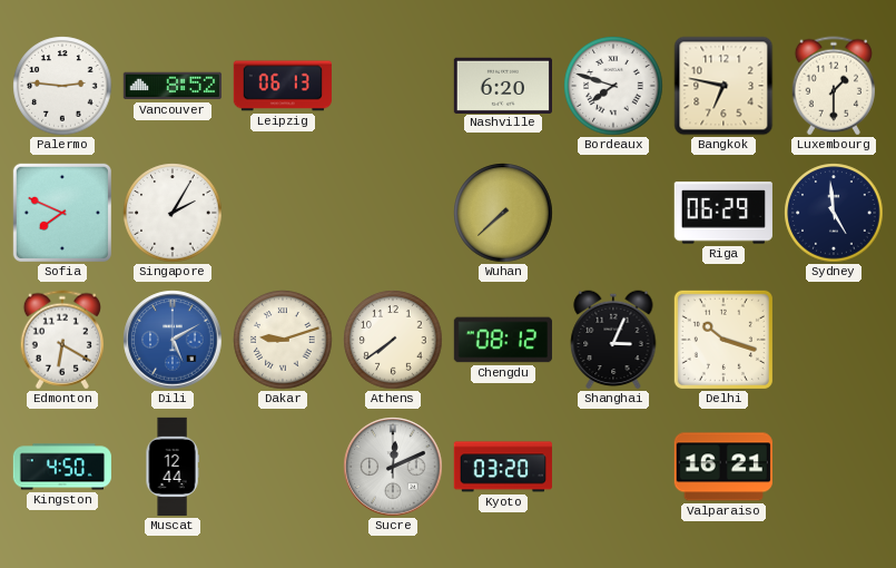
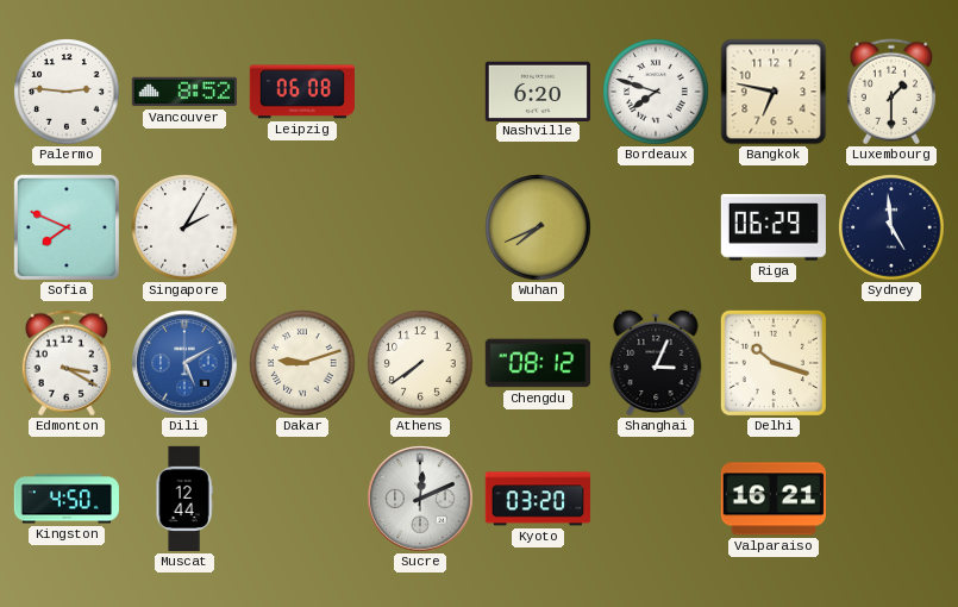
Leipzig: 06:13 -> 06:08
Wuhan: 7:38 -> 7:41
Edmonton: 6:20 -> 3:20
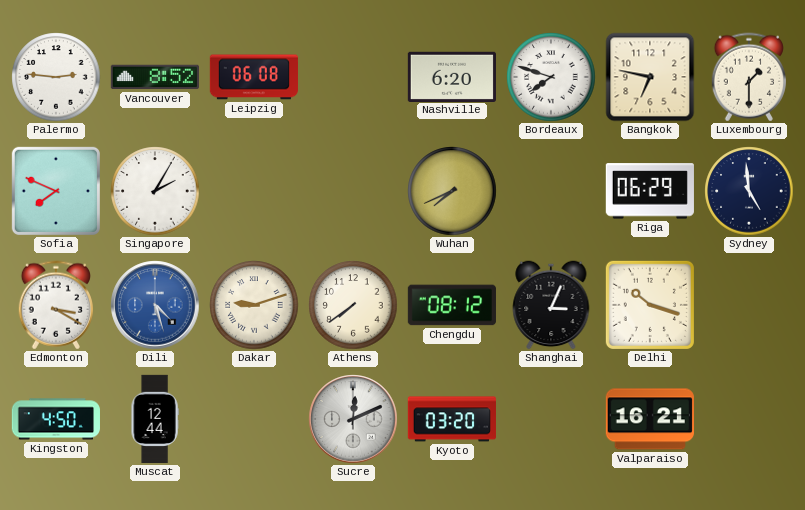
Dili: 5:10 -> 4:27
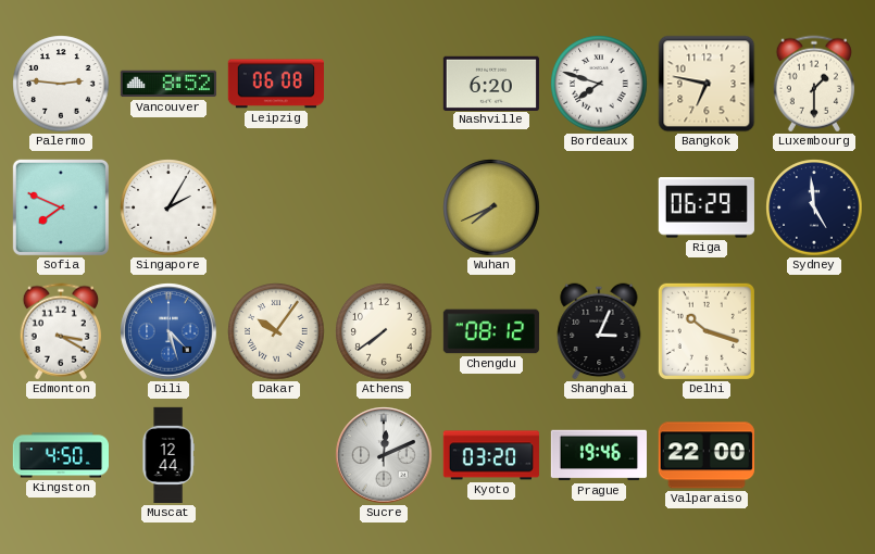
Dakar: 9:12 -> 10:06
Prague: none -> 19:46
Valparaiso: 16:21 -> 22:00
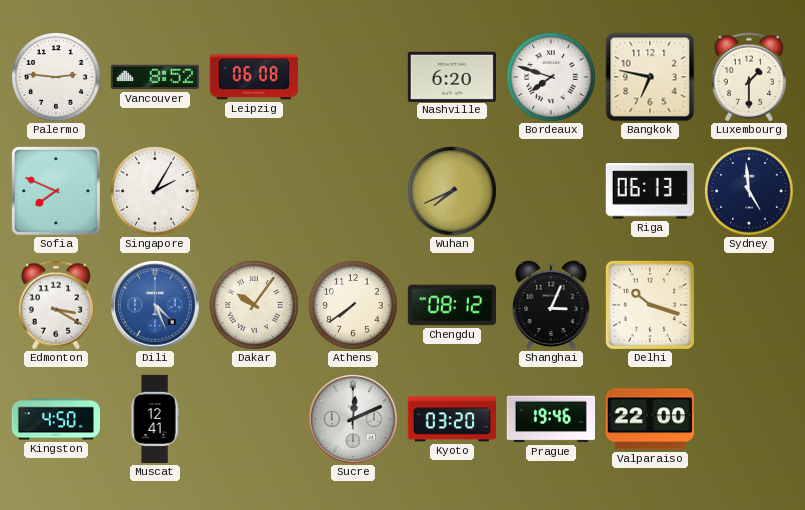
Riga: 06:29 -> 06:13
Dili: 4:27 -> 4:26
Muscat: 12:44 -> 12:41
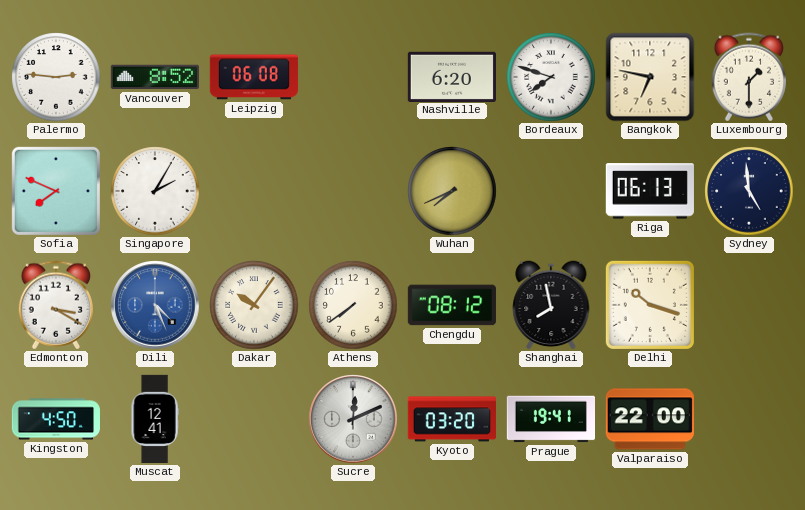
Shanghai: 3:04 -> 7:58
Prague: 19:46 -> 19:41
